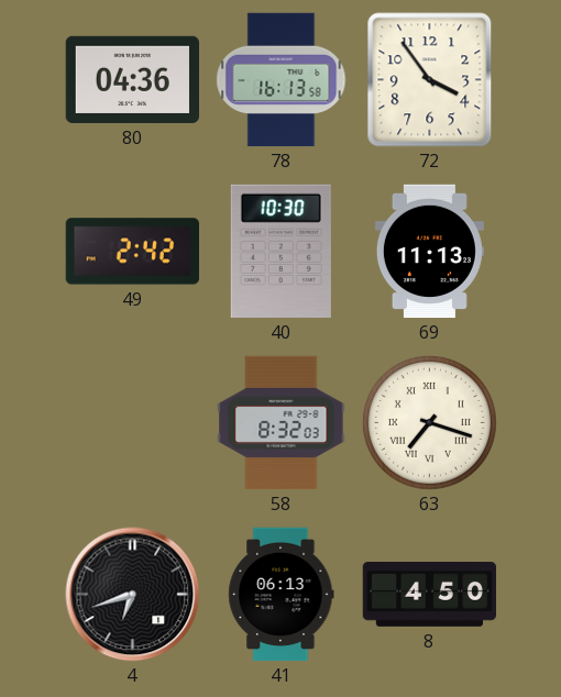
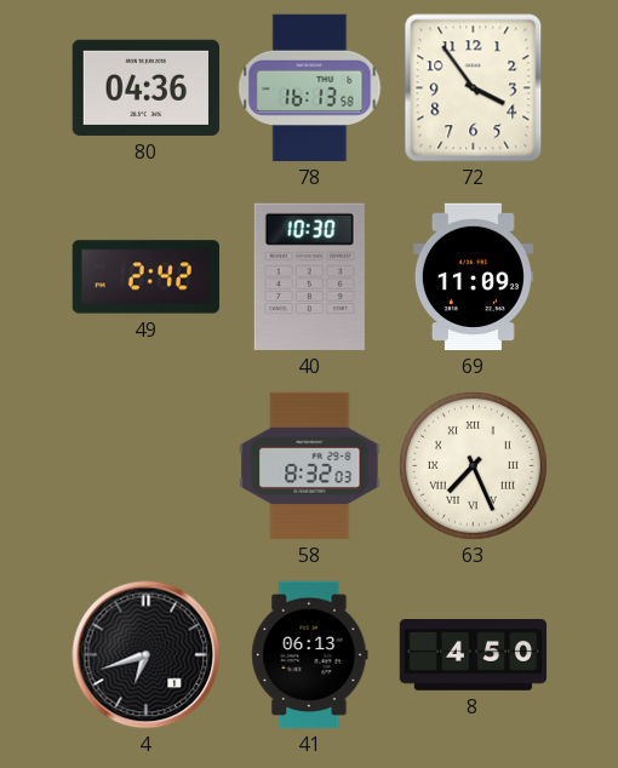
69: 11:13 -> 11:09
63: 7:18 -> 7:26
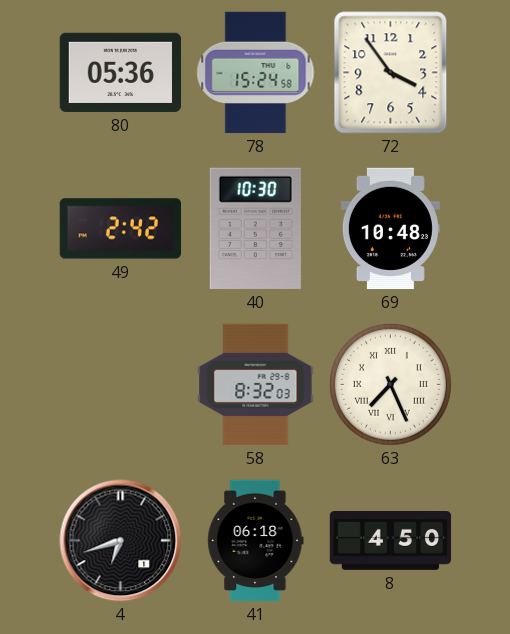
80: 04:36 -> 05:36
78: 16:13 -> 15:24
69: 11:09 -> 10:48
41: 06:13 -> 06:18
